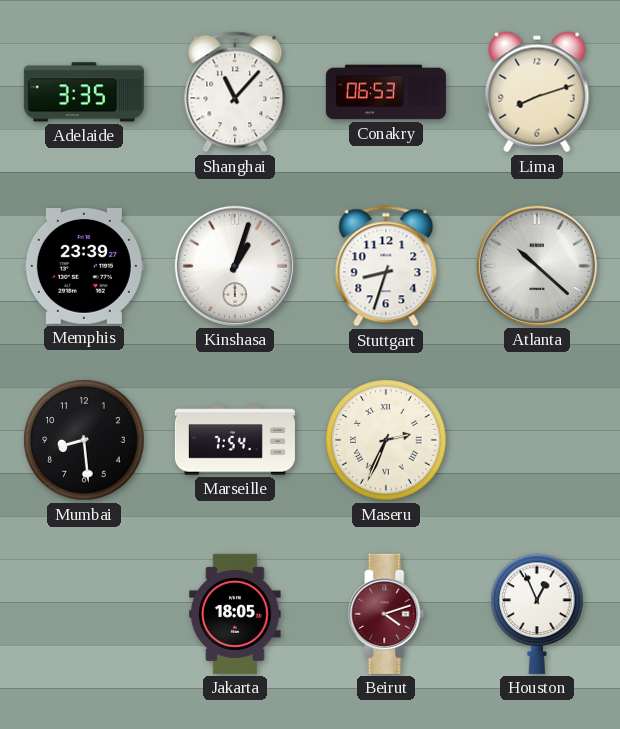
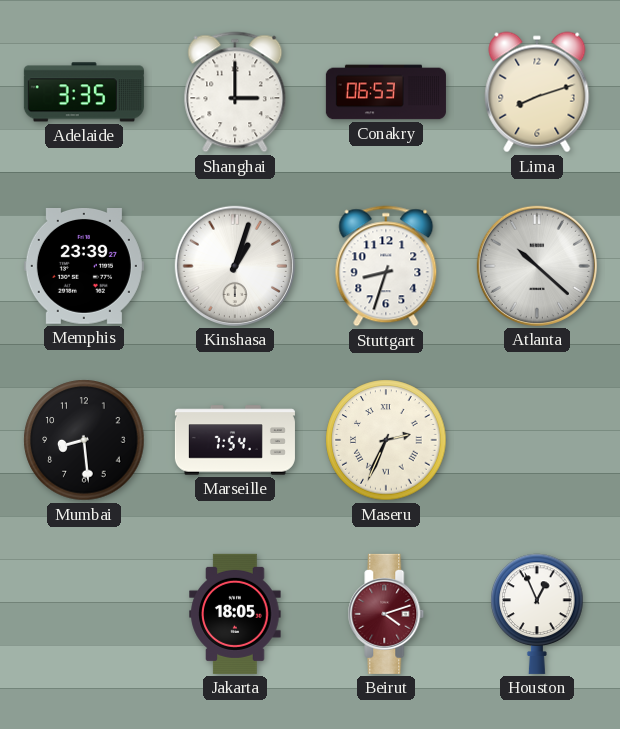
Shanghai: 11:07 -> 3:00
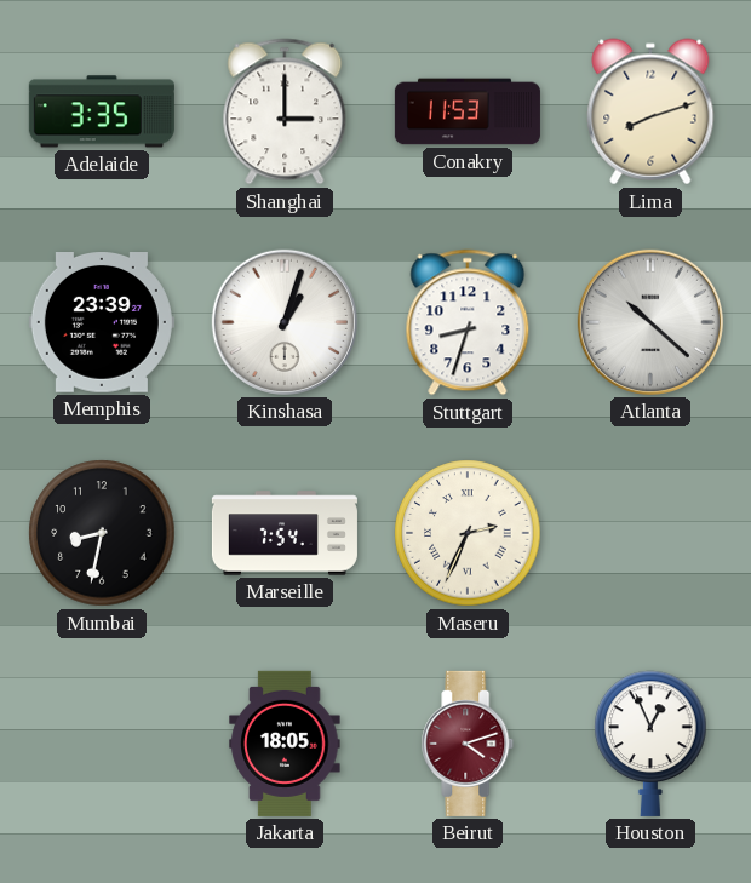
Conakry: 06:53 -> 11:53
Mumbai: 8:29 -> 8:32
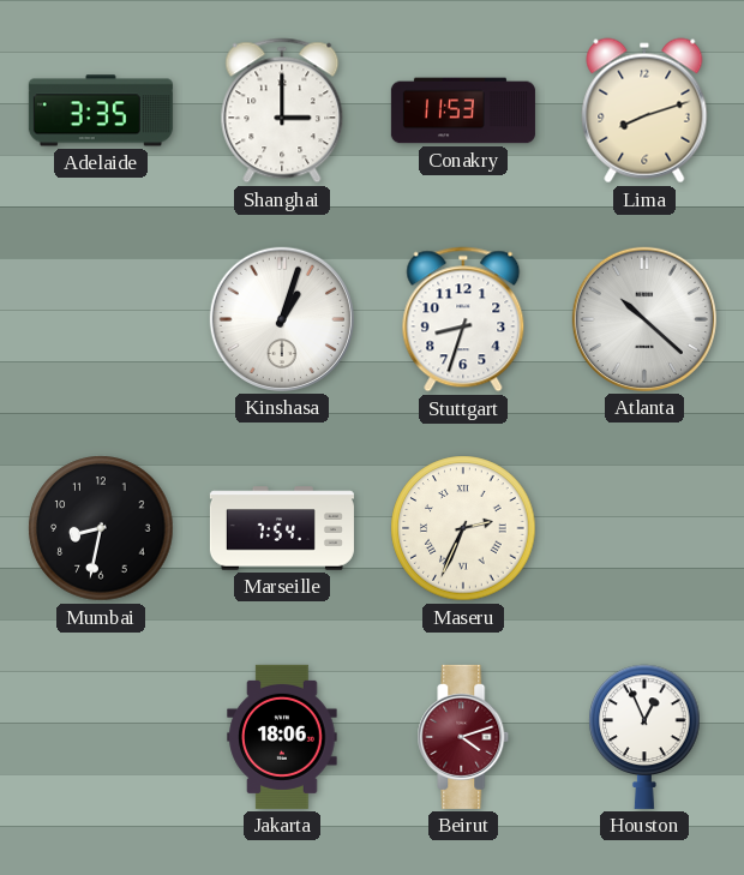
Memphis: 23:39 -> none
Jakarta: 18:05 -> 18:06
